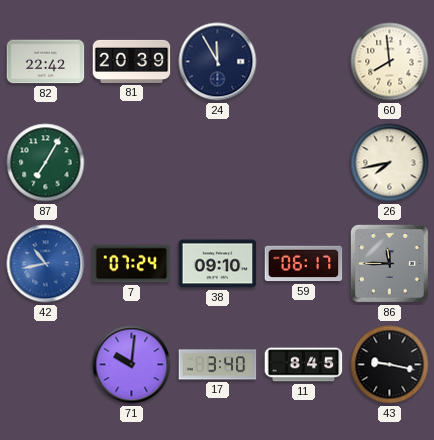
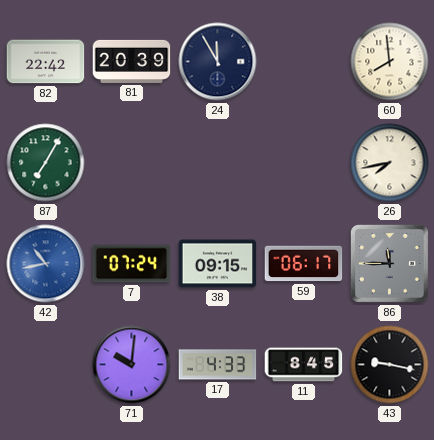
38: 09:10 -> 09:15
17: 3:40 -> 4:33
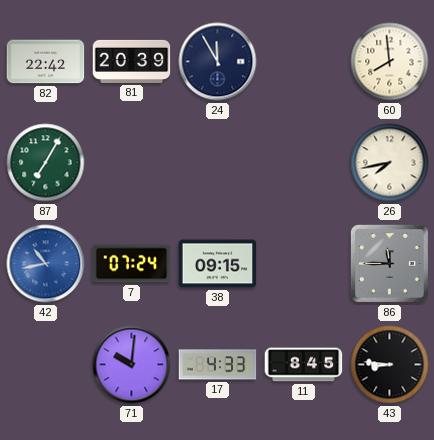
59: 06:17 -> none
43: 9:17 -> 8:46
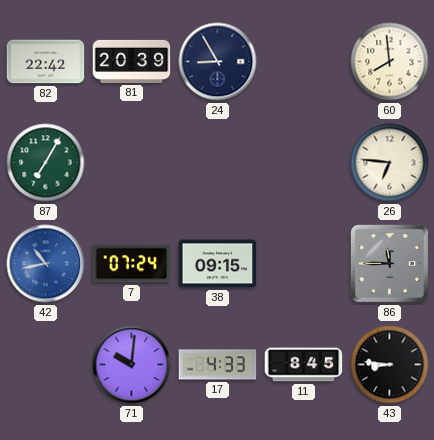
24: 11:55 -> 8:55
26: 7:43 -> 6:46
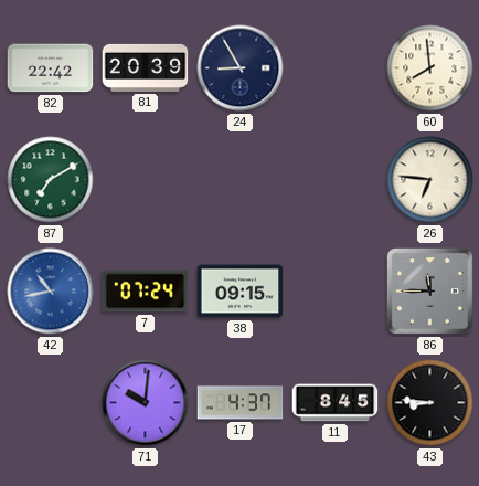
87: 7:05 -> 7:10
17: 4:33 -> 4:37
